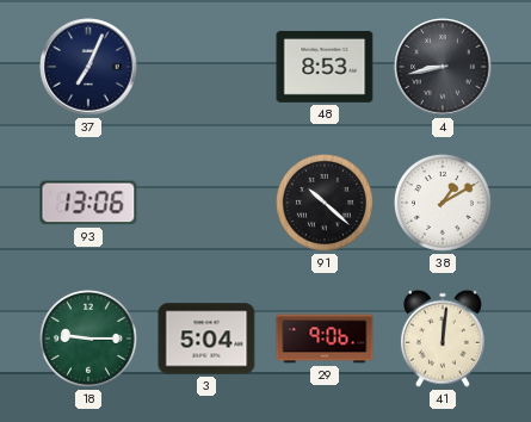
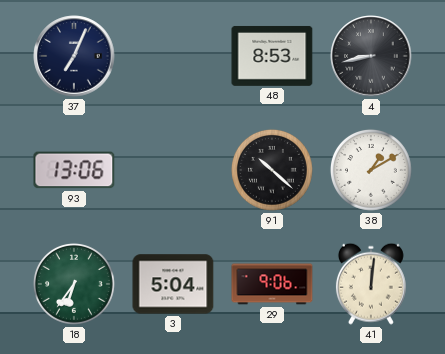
18: 9:15 -> 6:36
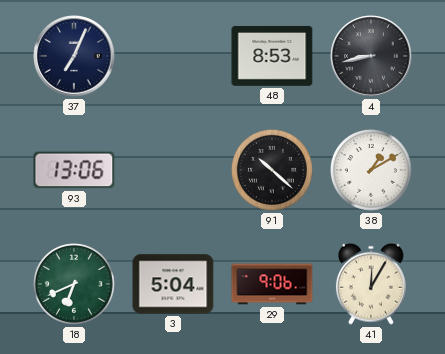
18: 6:36 -> 6:41
41: 12:01 -> 12:05
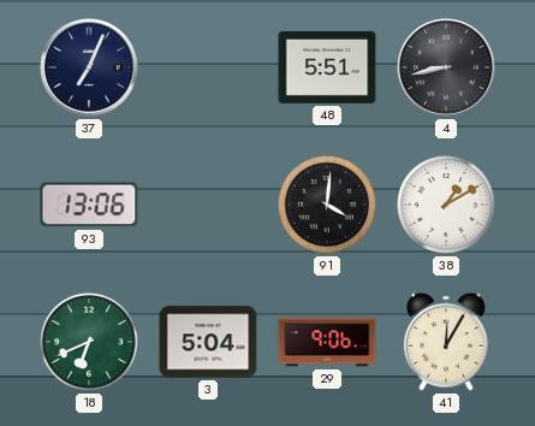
48: 8:53 -> 5:51
91: 10:22 -> 4:01
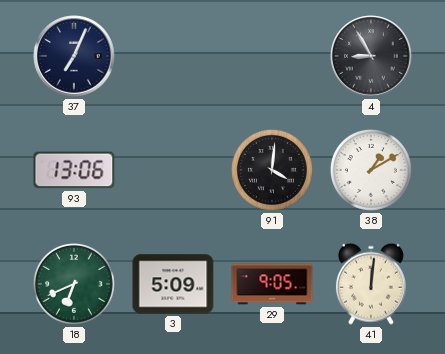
48: 5:51 -> none
4: 8:43 -> 8:55
3: 5:04 -> 5:09
29: 9:06 -> 9:05
41: 12:05 -> 12:01
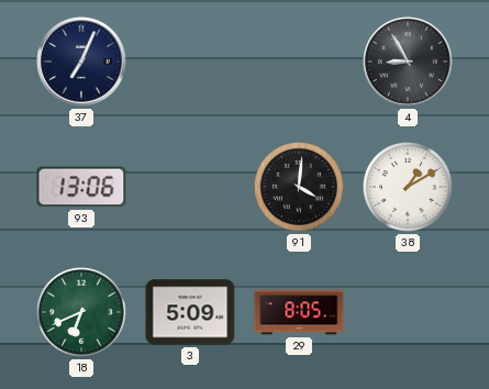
29: 9:05 -> 8:05
41: 12:01 -> none
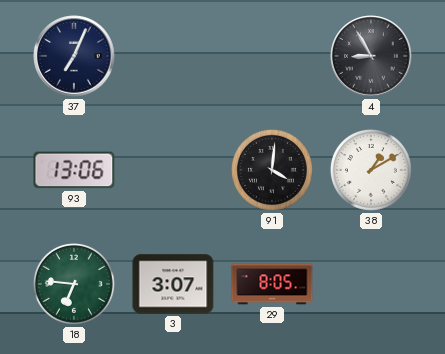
18: 6:41 -> 6:46
3: 5:09 -> 3:07
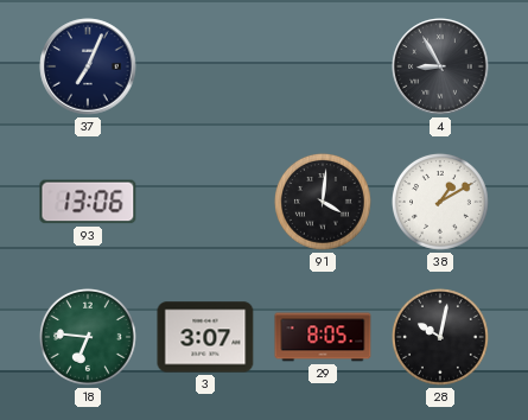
28: none -> 10:02
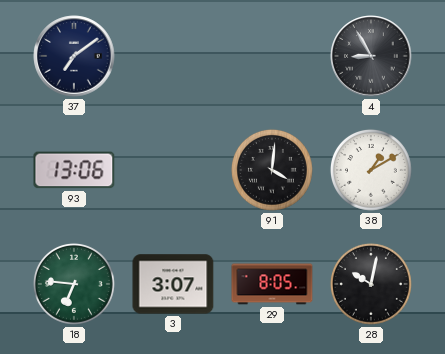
37: 7:04 -> 7:09
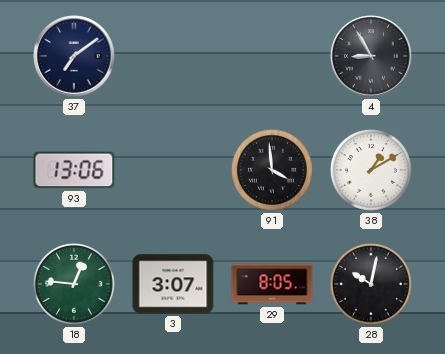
91: 4:01 -> 3:59
18: 6:46 -> 12:46
